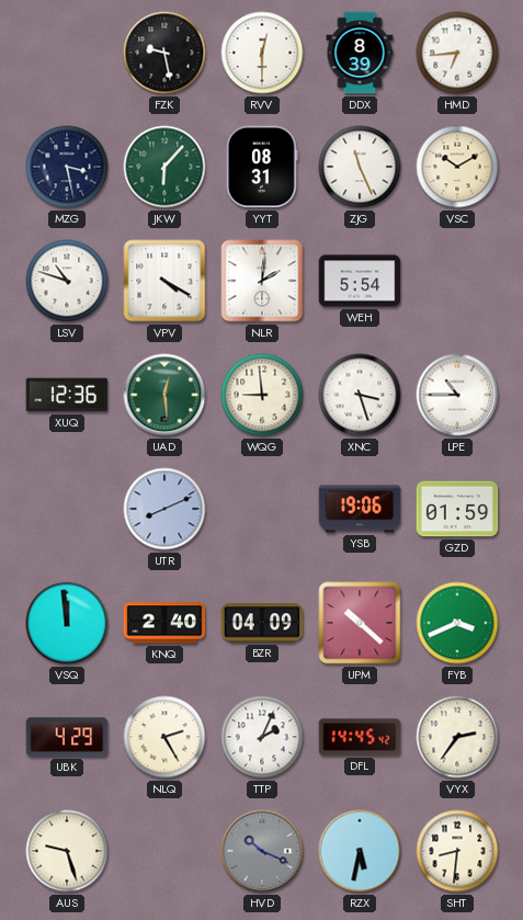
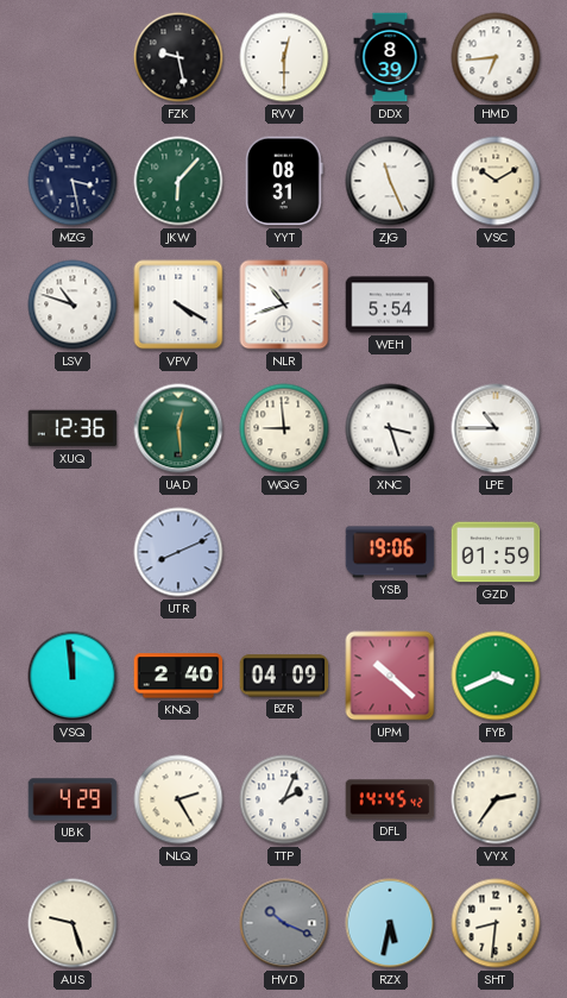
NLR: 2:01 -> 10:42
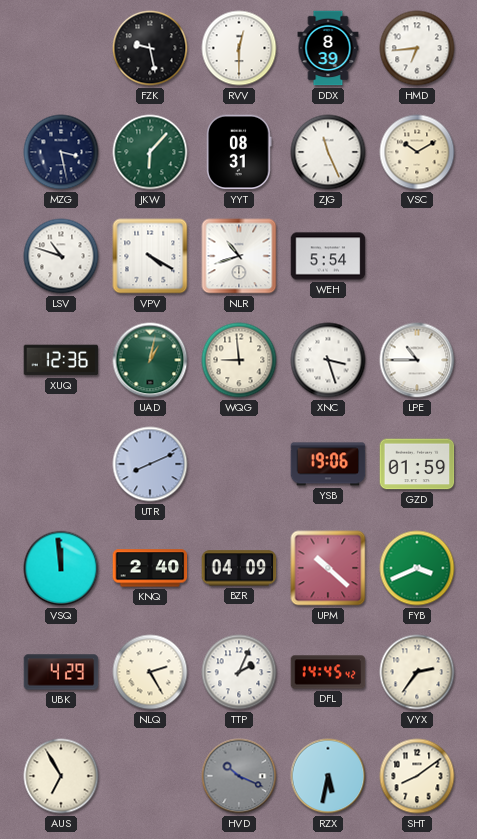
UAD: 12:29 -> 1:02
AUS: 9:27 -> 6:55
SHT: 8:31 -> 8:09
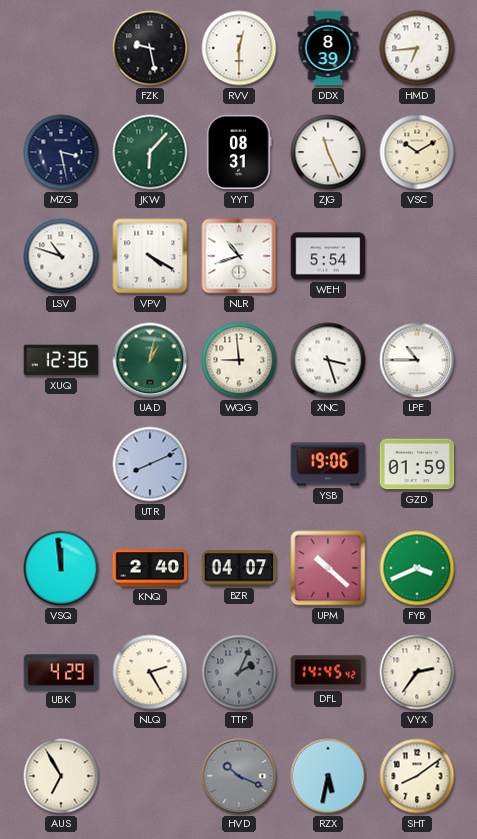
BZR: 04:09 -> 04:07
TTP dial: white -> grey
